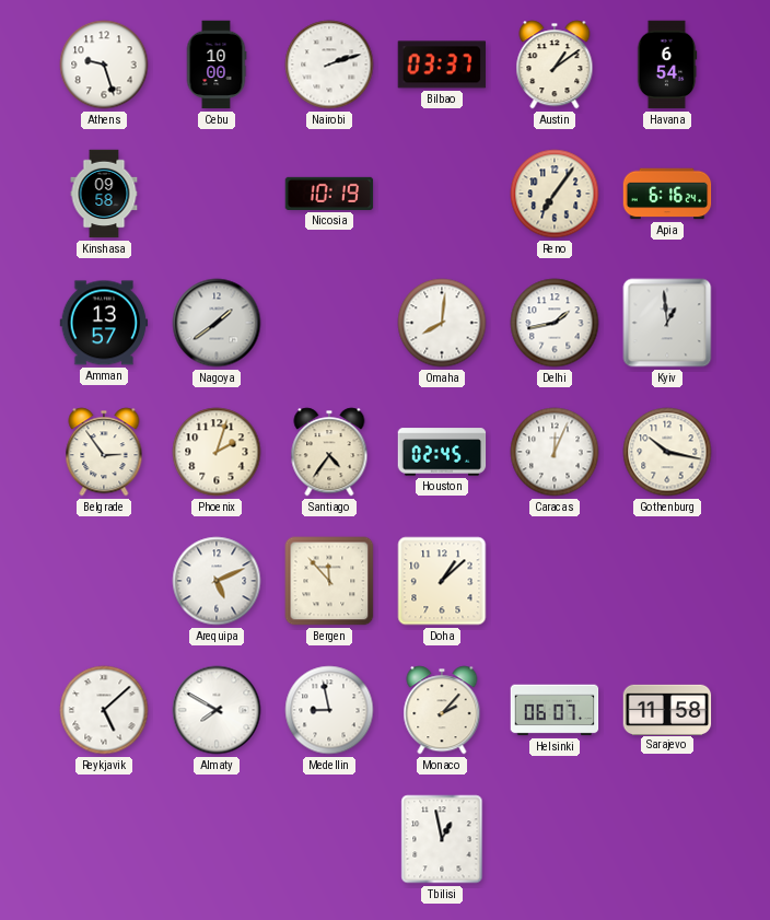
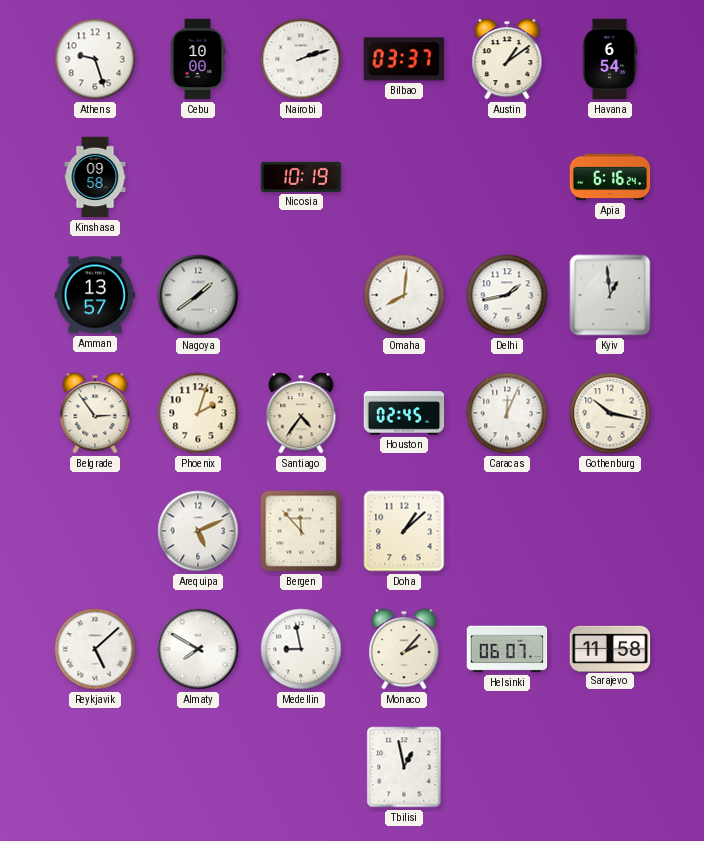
Reno: 7:06 -> none
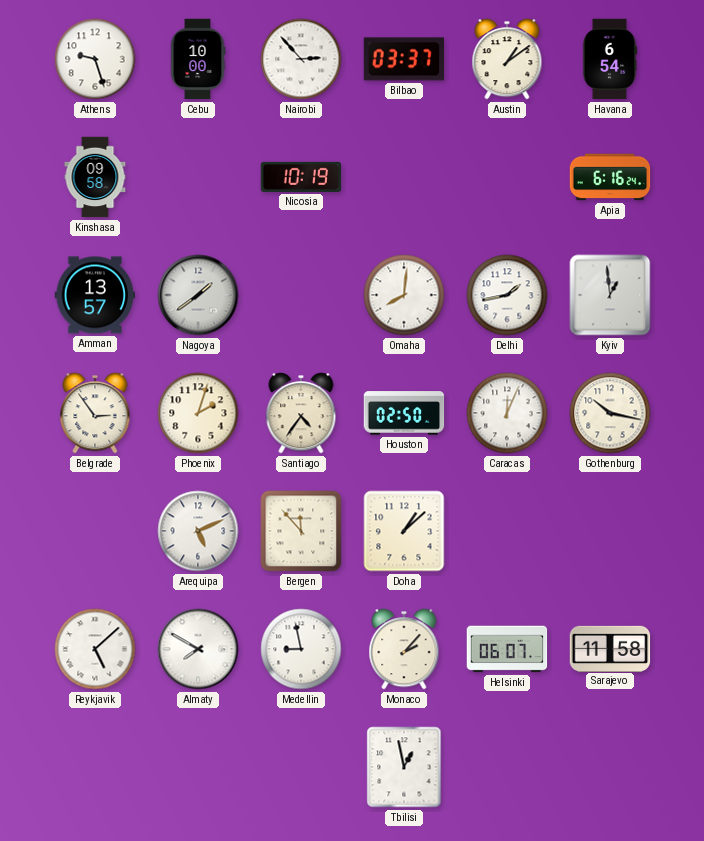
Nairobi: 2:12 -> 2:53
Houston: 02:45 -> 02:50
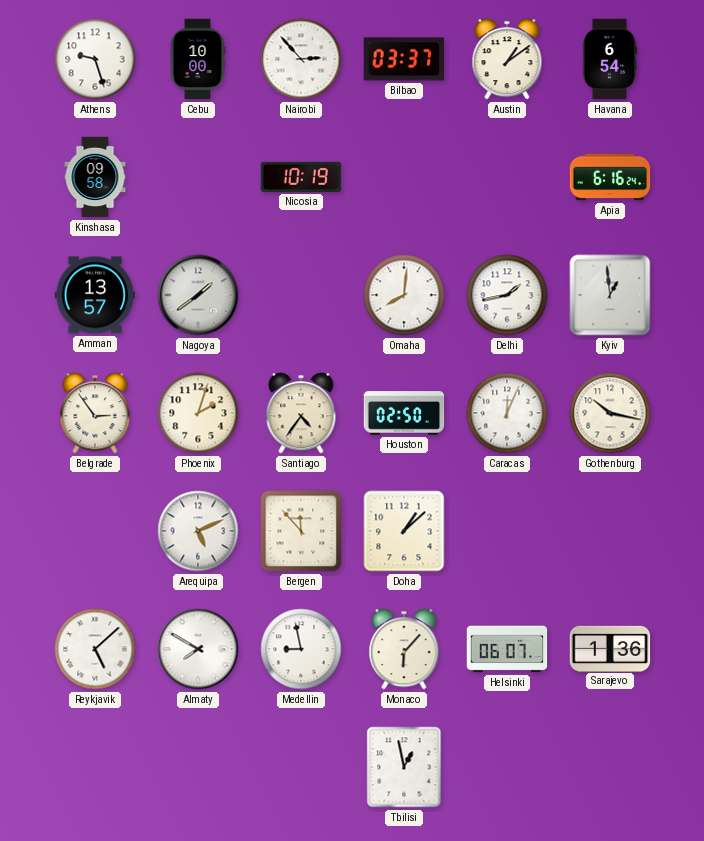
Monaco: 2:07 -> 6:07
Sarajevo: 11:58 -> 1:36
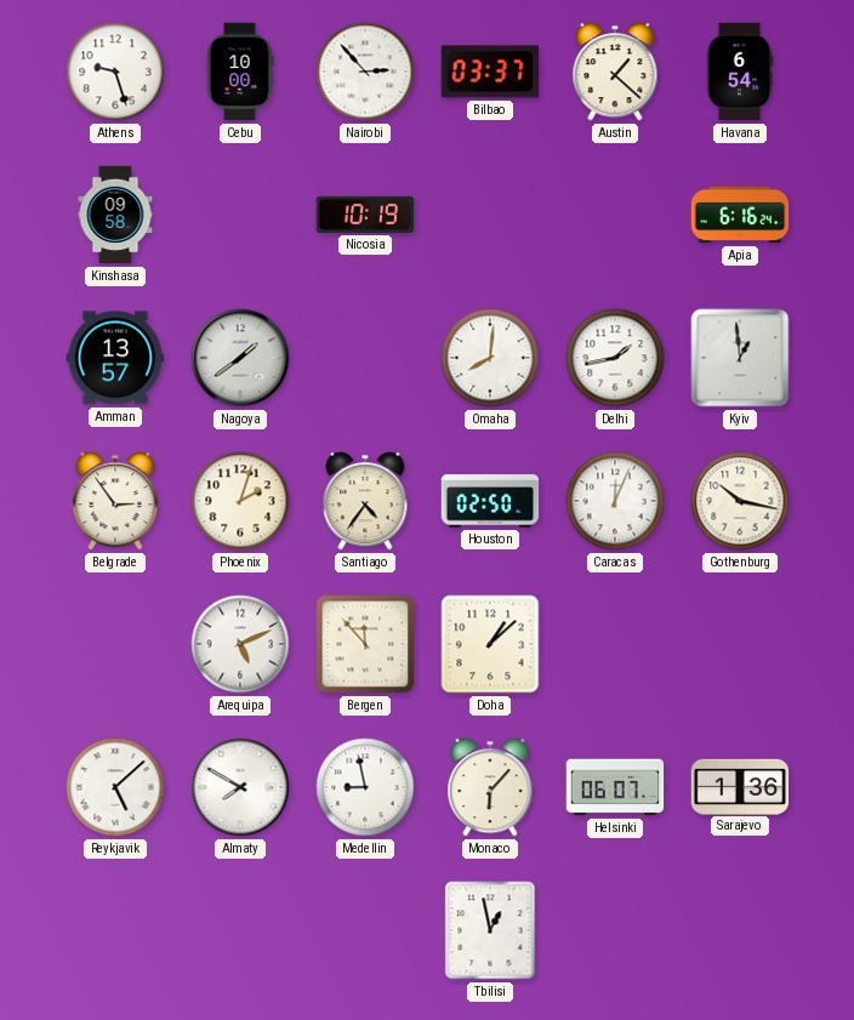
Austin: 1:09 -> 1:22
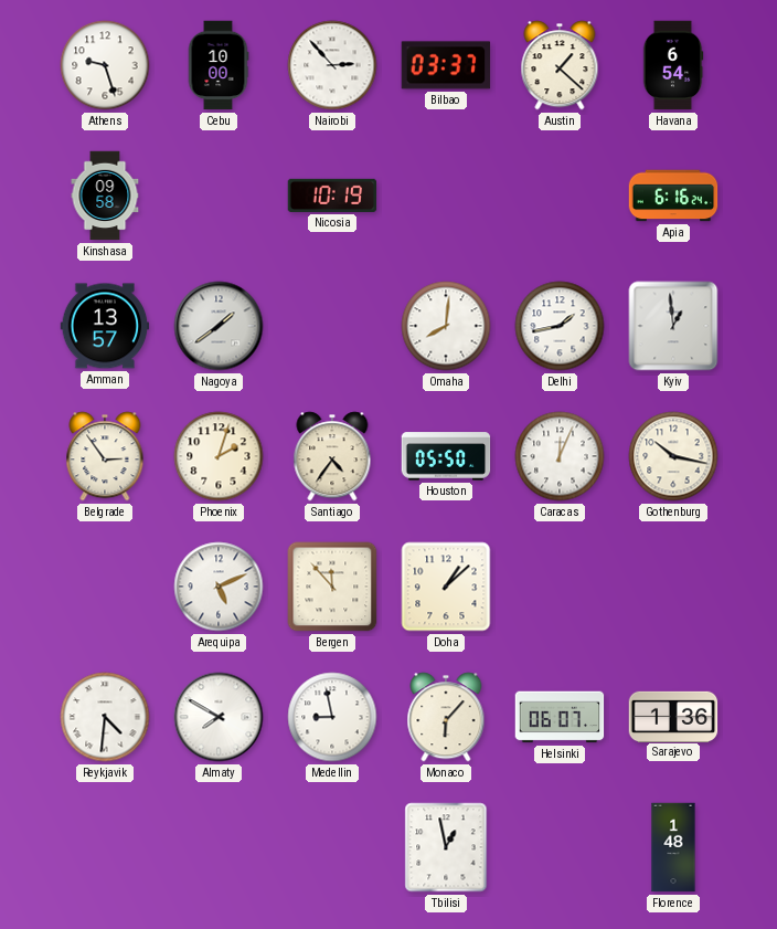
Houston: 02:50 -> 05:50
Reykjavik: 5:08 -> 4:31
Florence: none -> 1:48
